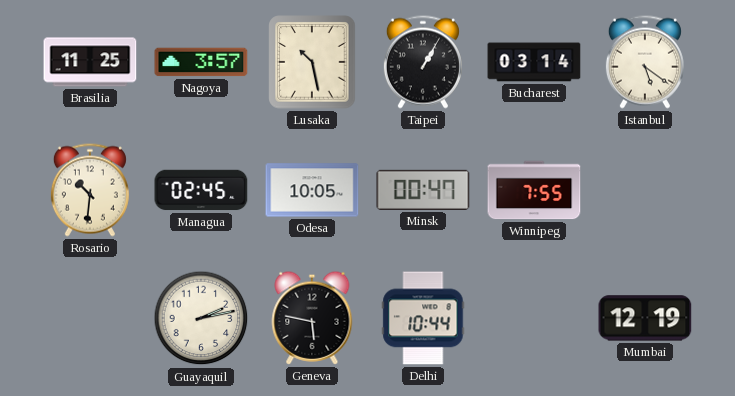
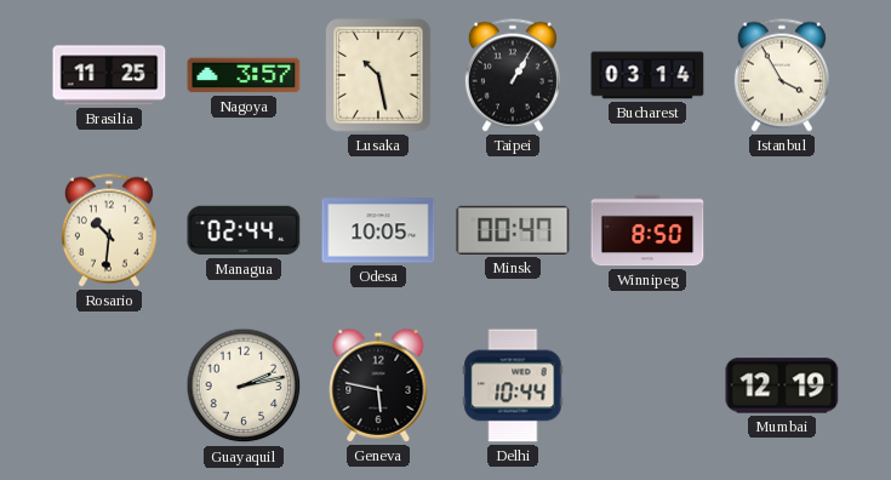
Istanbul: 5:21 -> 3:55
Managua: 02:45 -> 02:44
Winnipeg: 7:55 -> 8:50
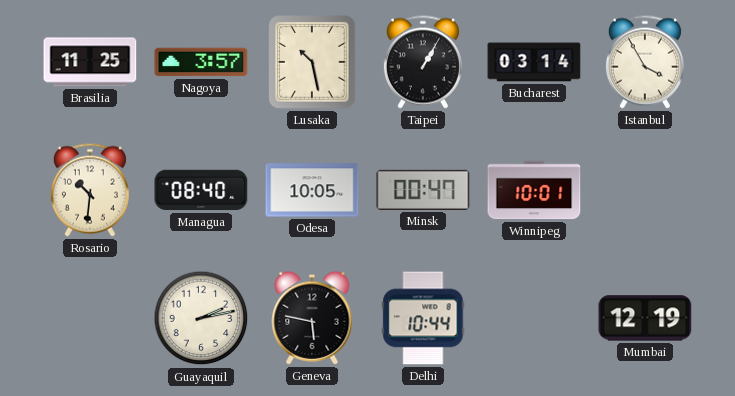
Managua: 02:44 -> 08:40
Winnipeg: 8:50 -> 10:01
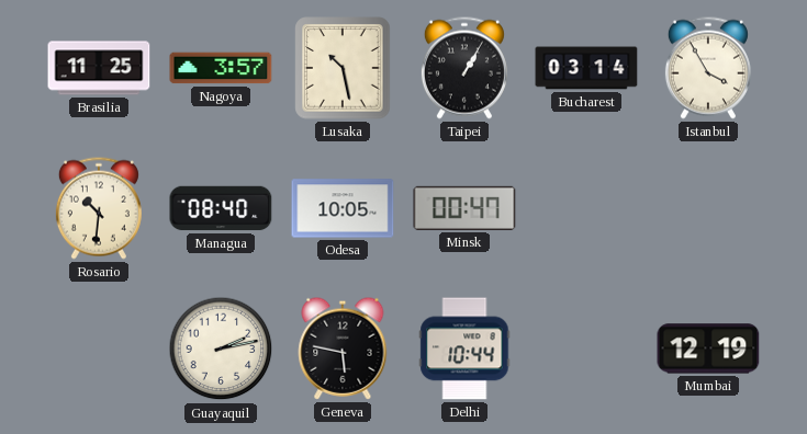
Winnipeg: 10:01 -> none
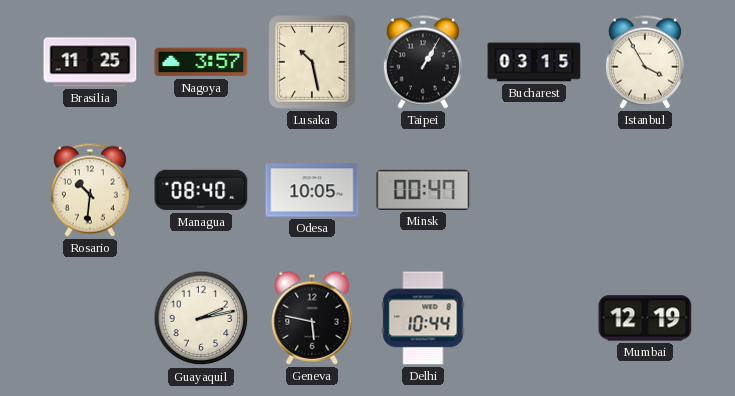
Bucharest: 03:14 -> 03:15
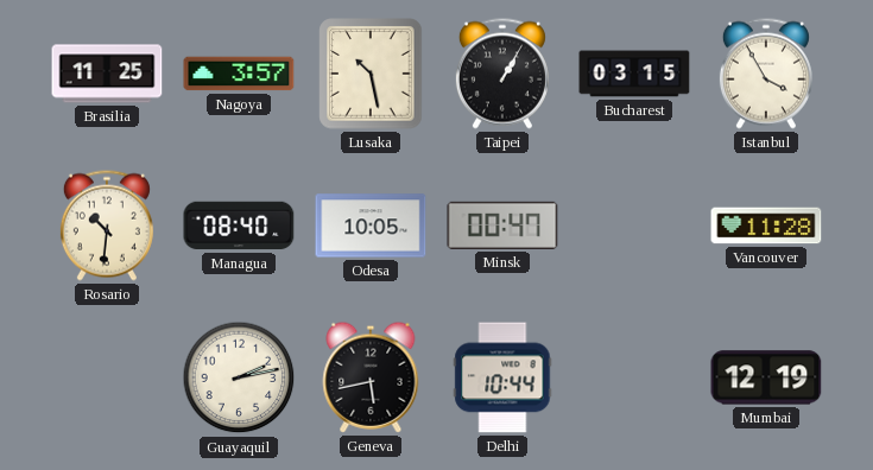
Vancouver: none -> 11:28
Geneva: 5:47 -> 5:43
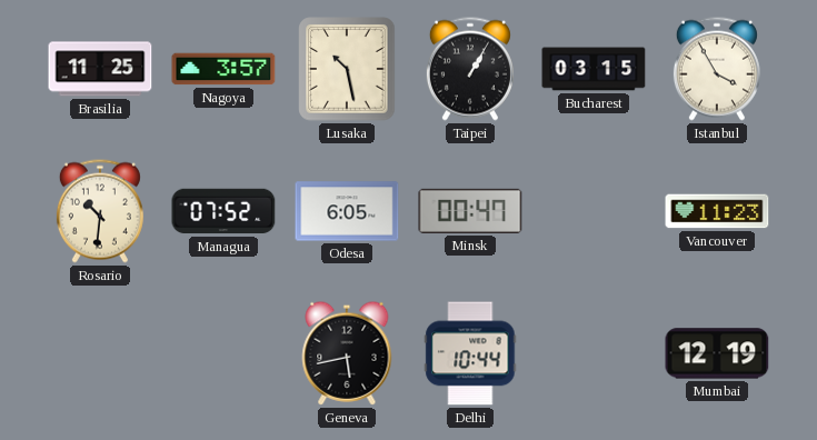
Managua: 08:40 -> 07:52
Odesa: 10:05 -> 6:05
Vancouver: 11:28 -> 11:23
Guayaquil: 2:13 -> none
